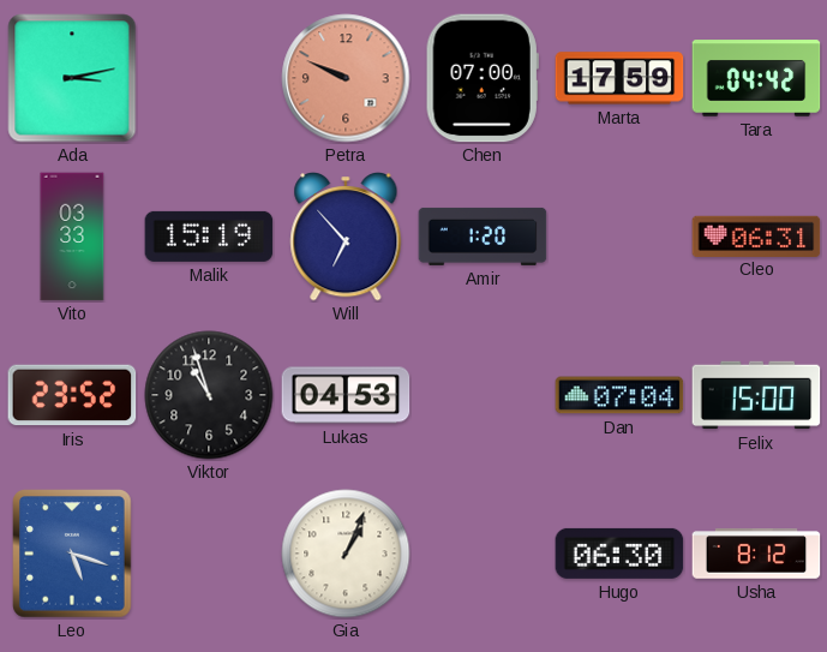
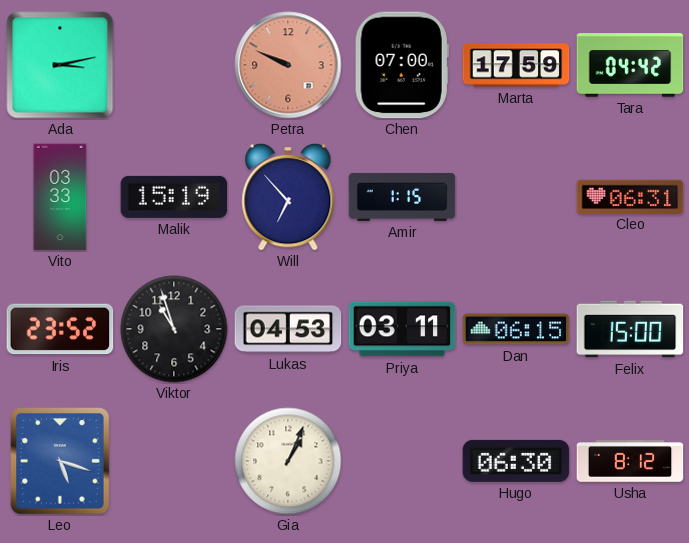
Amir: 1:20 -> 1:15
Priya: none -> 03:11
Dan: 07:04 -> 06:15
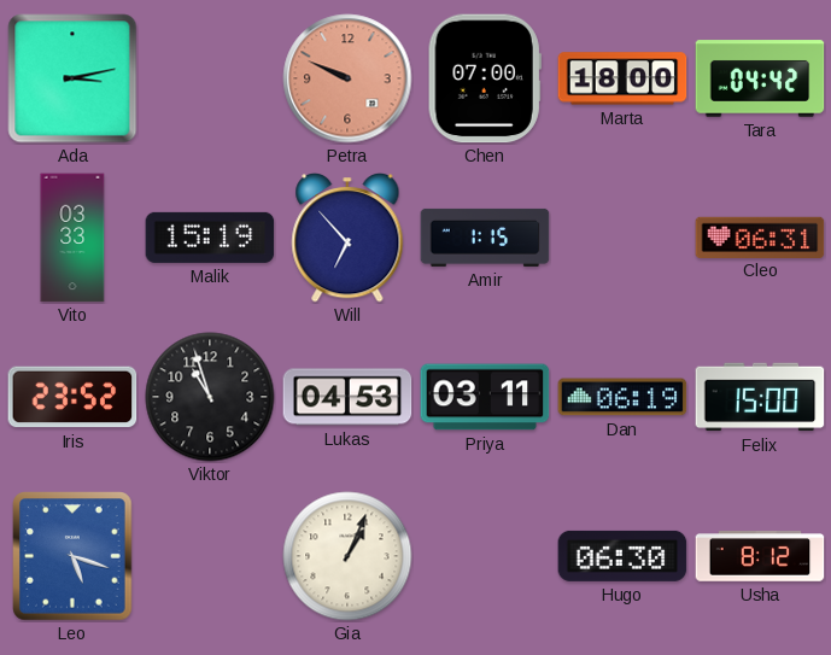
Marta: 17:59 -> 18:00
Dan: 06:15 -> 06:19
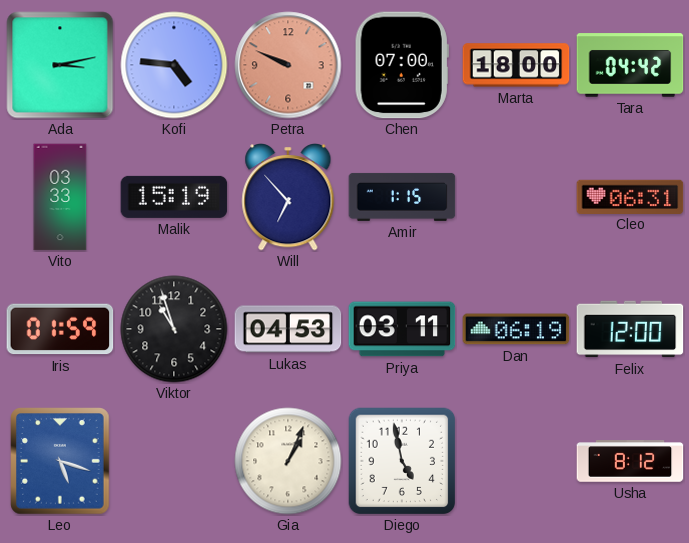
Kofi: none -> 4:46
Iris: 23:52 -> 01:59
Felix: 15:00 -> 12:00
Diego: none -> 4:58
Hugo: 06:30 -> none
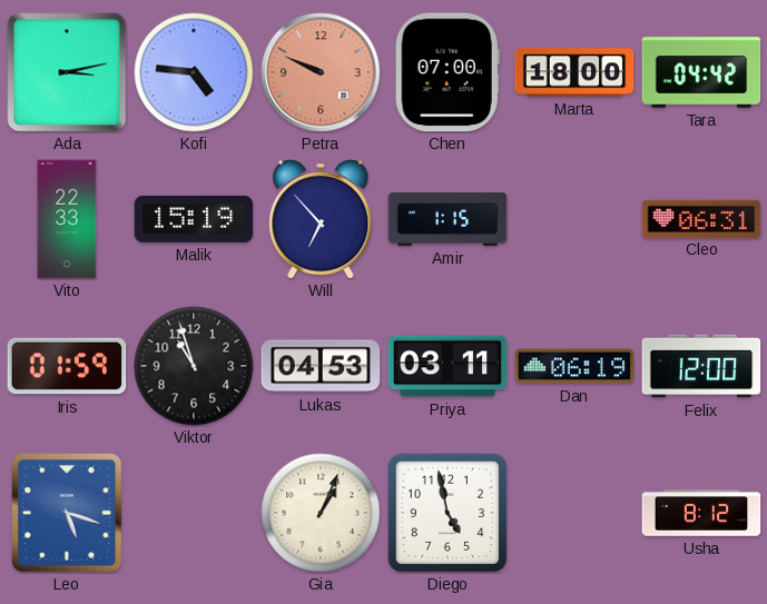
Vito: 03:33 -> 22:33
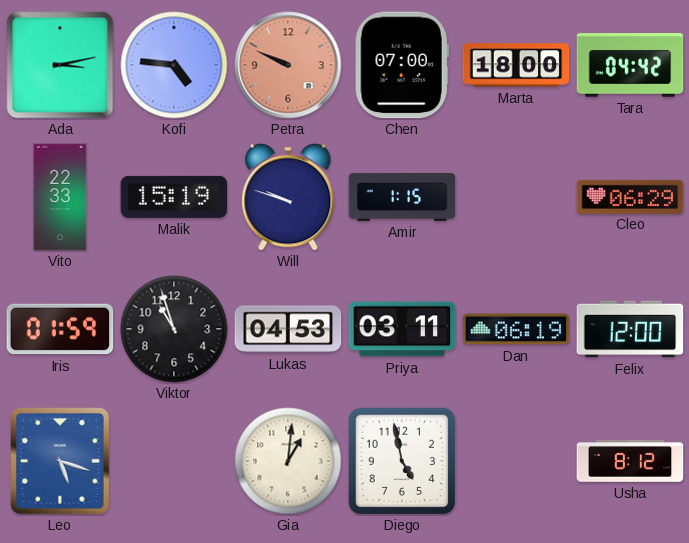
Will: 6:53 -> 9:48
Cleo: 06:31 -> 06:29
Gia: 1:04 -> 1:01
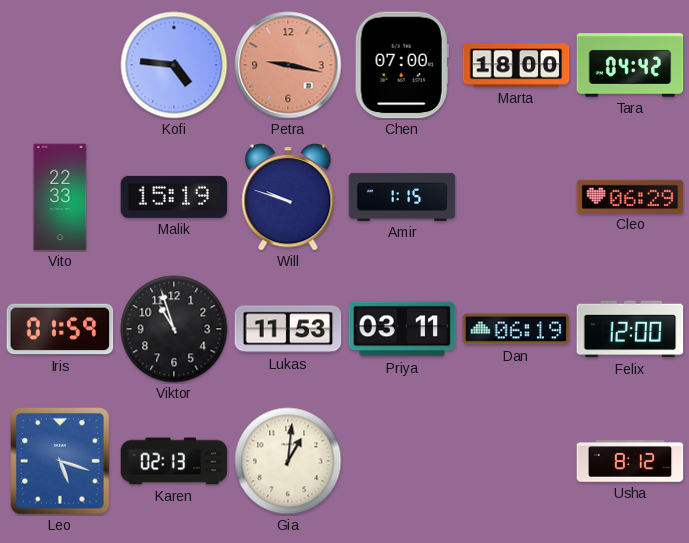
Ada: 3:13 -> none
Petra: 9:49 -> 9:17
Lukas: 04:53 -> 11:53
Karen: none -> 02:13
Diego: 4:58 -> none
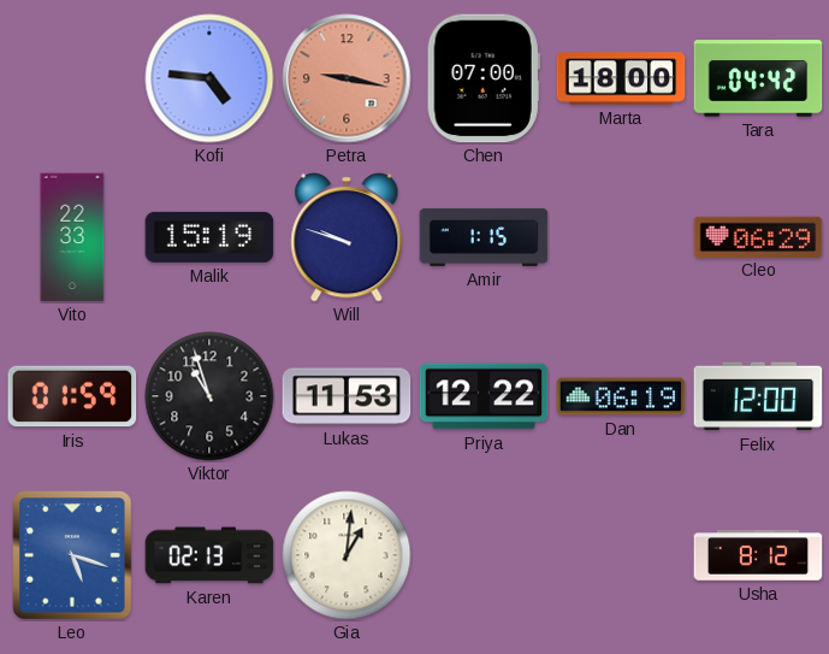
Priya: 03:11 -> 12:22
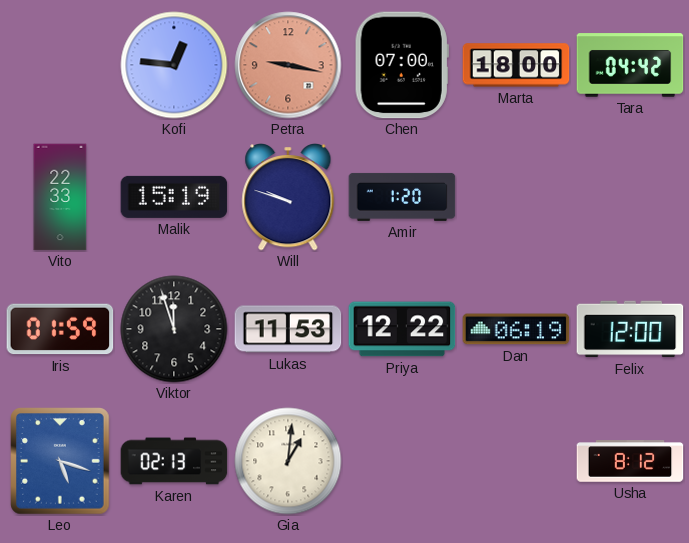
Kofi: 4:46 -> 12:46
Amir: 1:15 -> 1:20
Cleo: 06:29 -> none
Viktor: 10:57 -> 11:57
